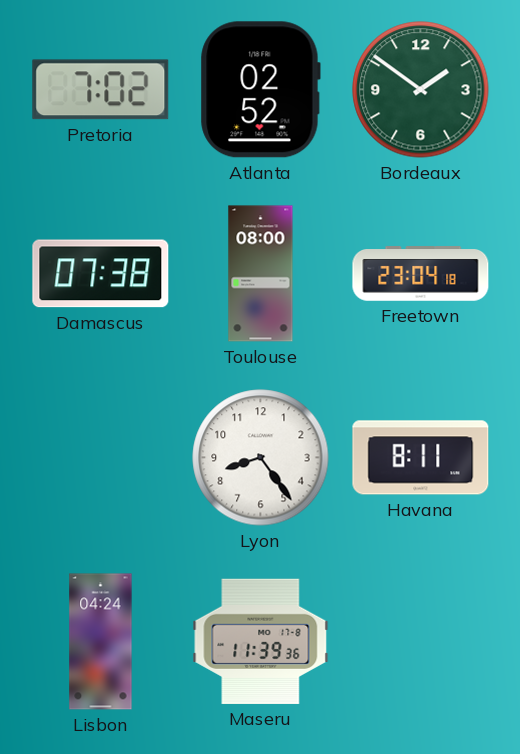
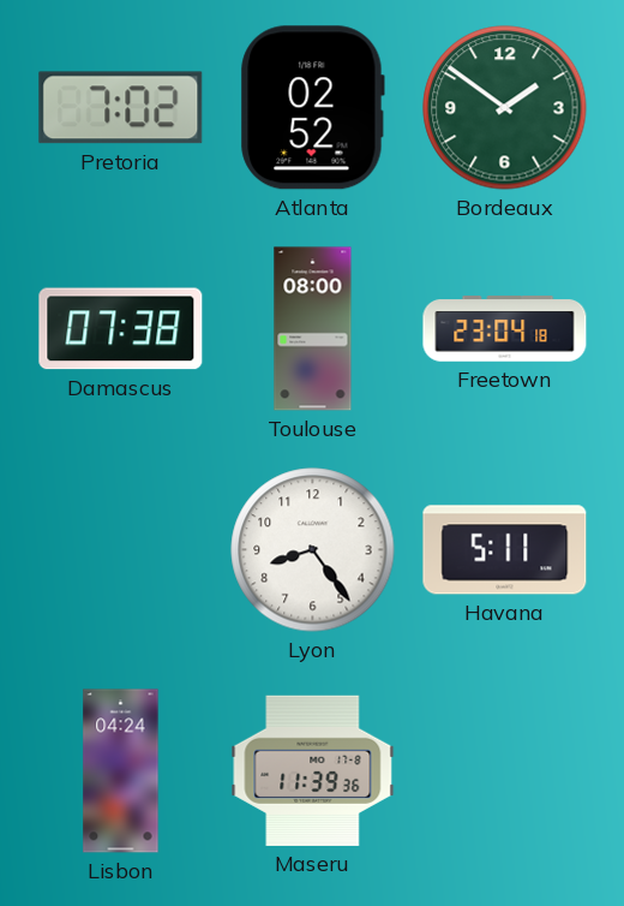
Havana: 8:11 -> 5:11
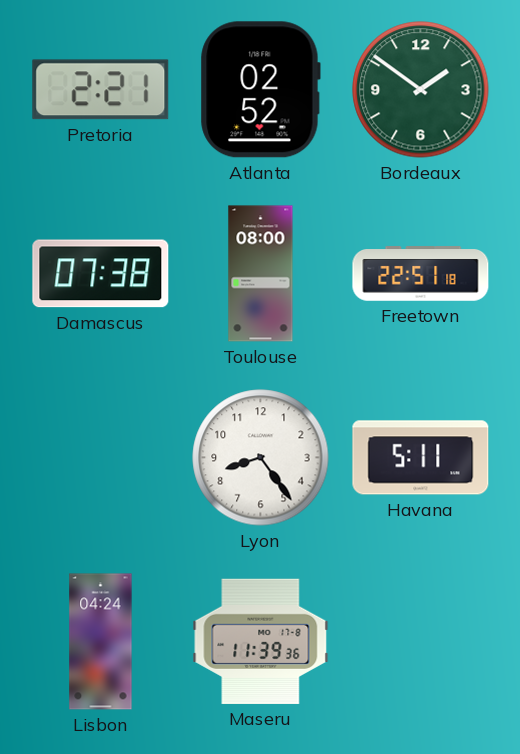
Pretoria: 7:02 -> 2:21
Freetown: 23:04 -> 22:51
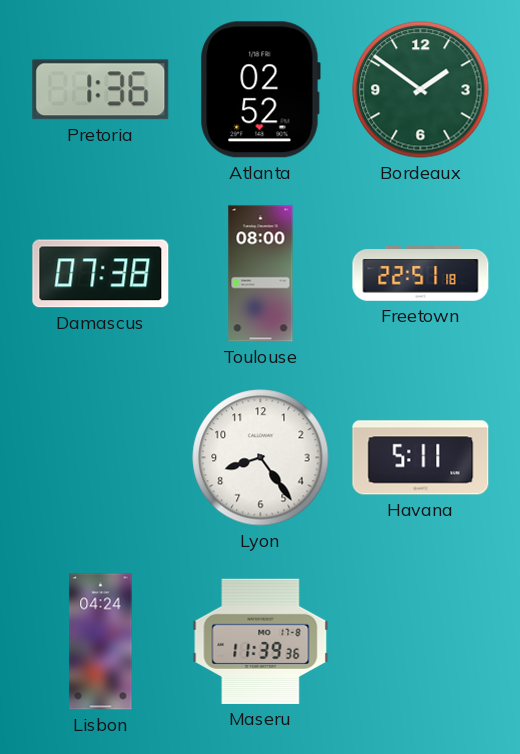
Pretoria: 2:21 -> 1:36
